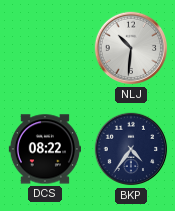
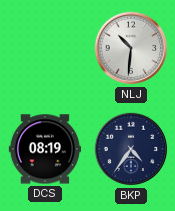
DCS: 08:22 -> 08:19
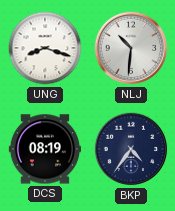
UNG: none -> 8:18
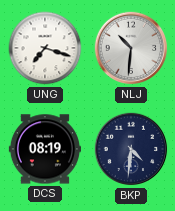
UNG: 8:18 -> 7:18
BKP: 4:36 -> 4:31
